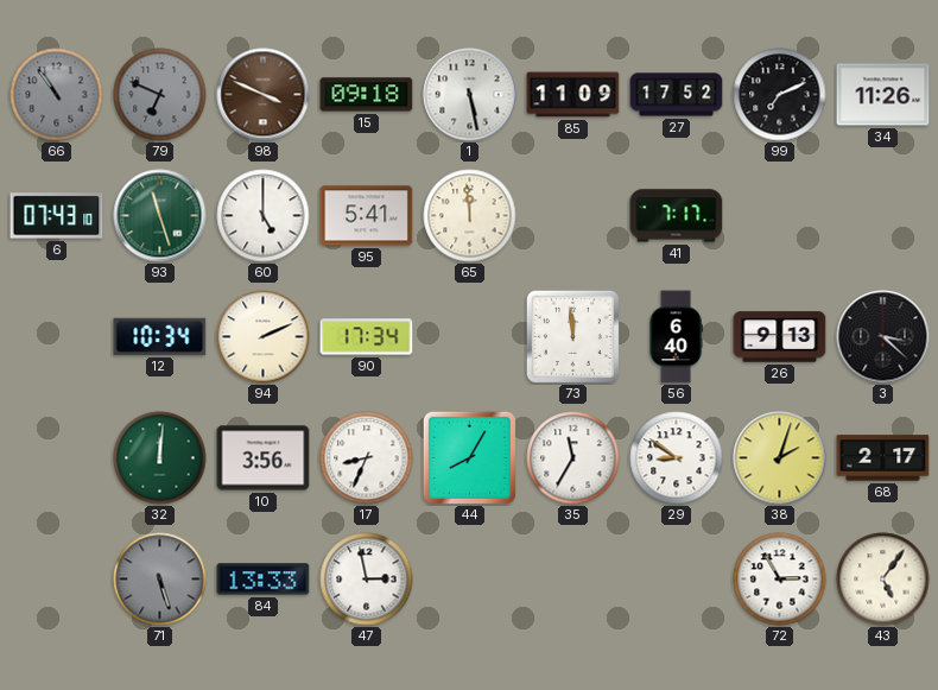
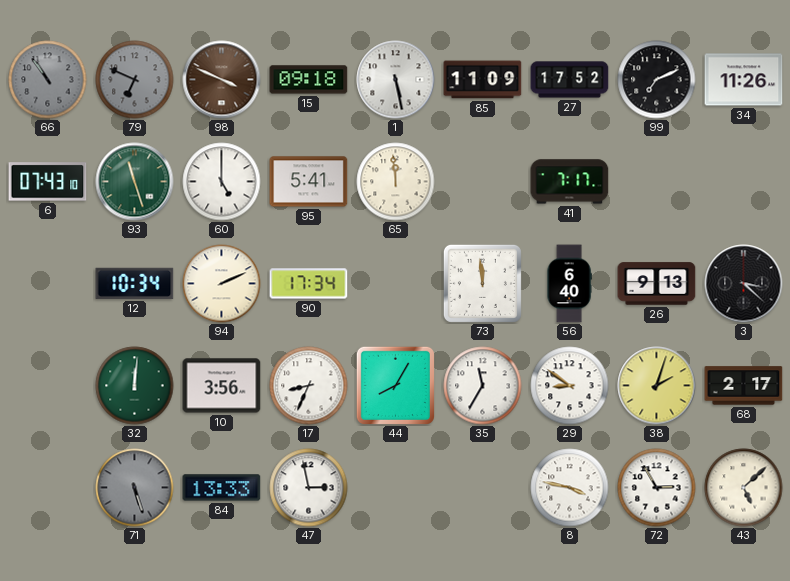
8: none -> 3:47
43: 5:06 -> 5:08
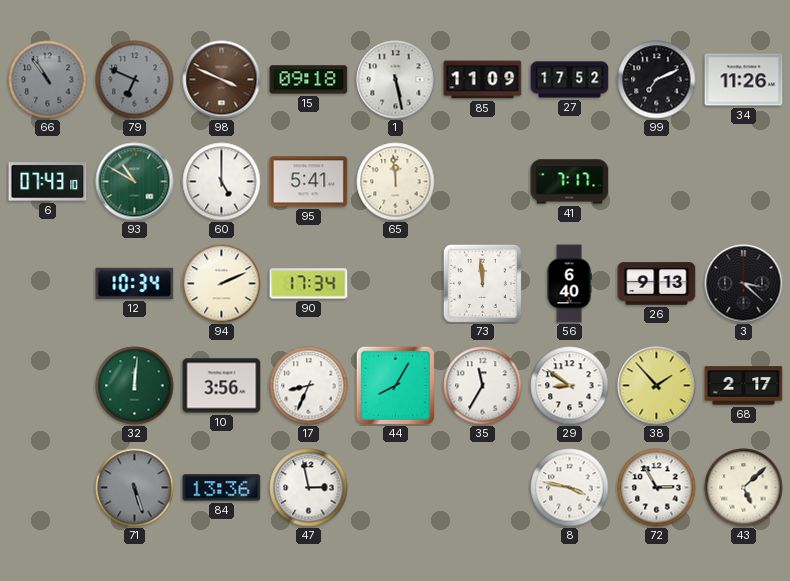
93: 11:27 -> 10:50
38: 2:03 -> 1:53
84: 13:33 -> 13:36
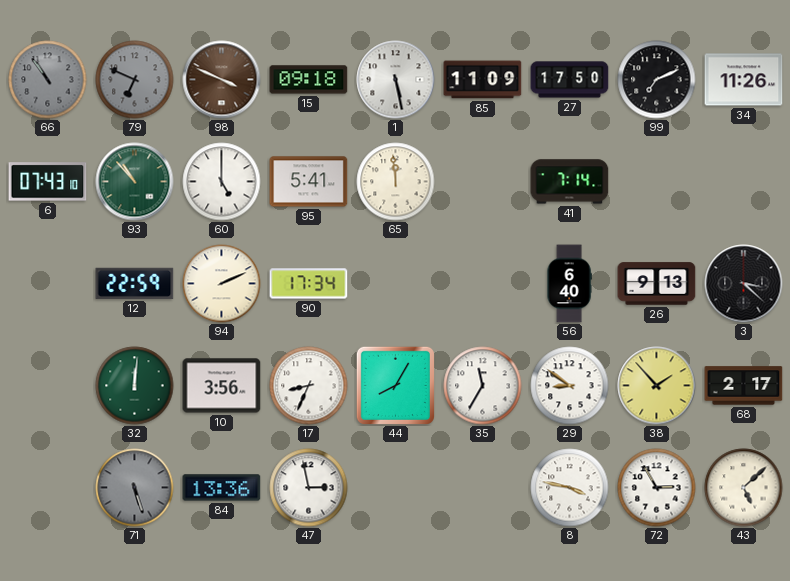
27: 17:52 -> 17:50
93: 10:50 -> 10:53
41: 7:17 -> 7:14
12: 10:34 -> 22:59
73: 11:59 -> none
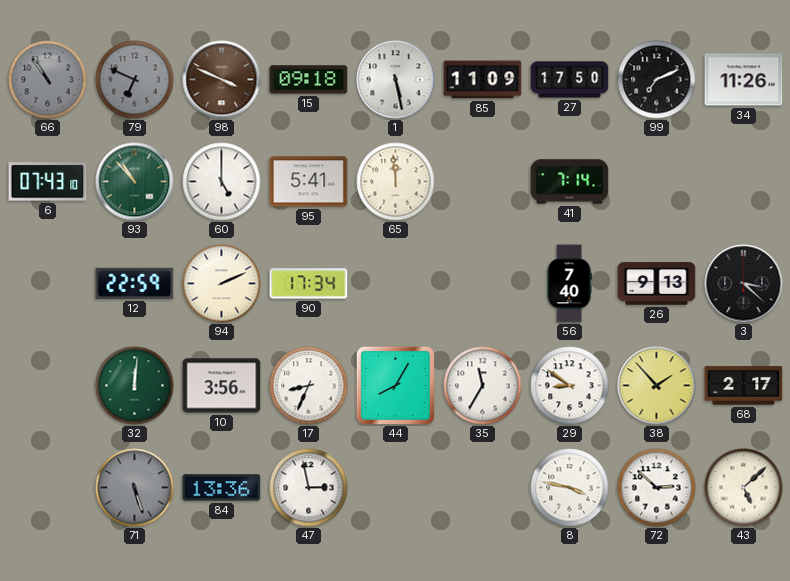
56: 6:40 -> 7:40
72: 2:55 -> 2:52
